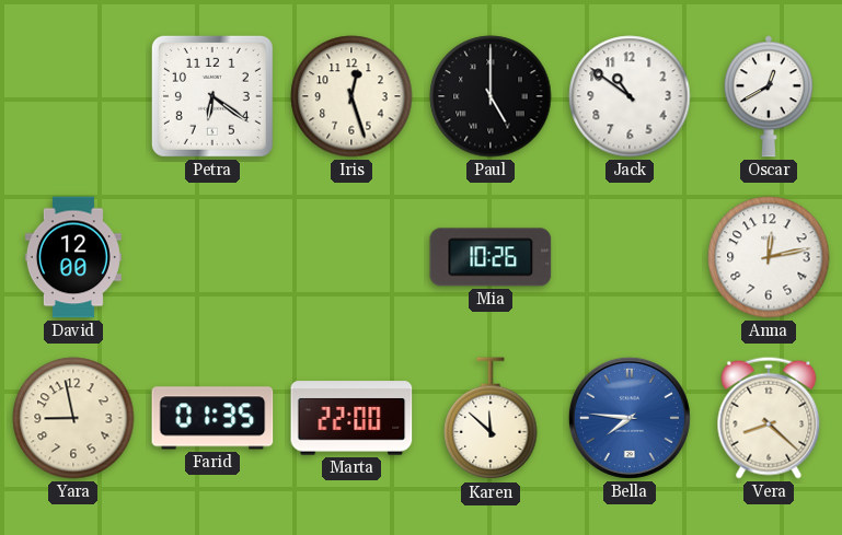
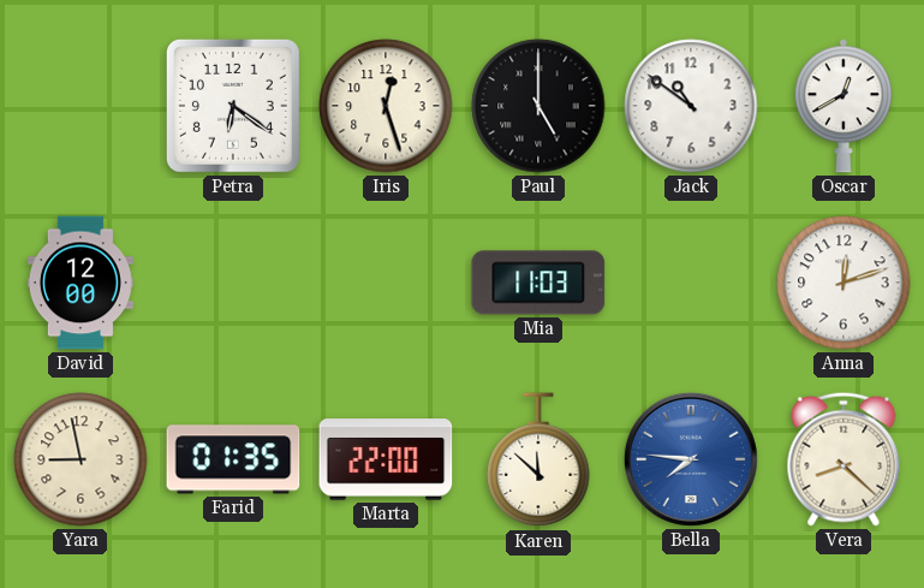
Mia: 10:26 -> 11:03
Anna: 12:13 -> 12:12
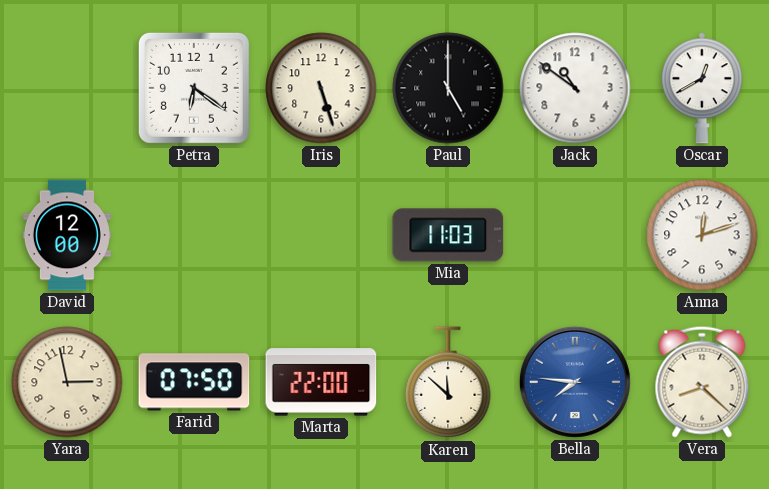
Iris: 12:27 -> 5:27
Yara: 8:58 -> 2:58
Farid: 01:35 -> 07:50
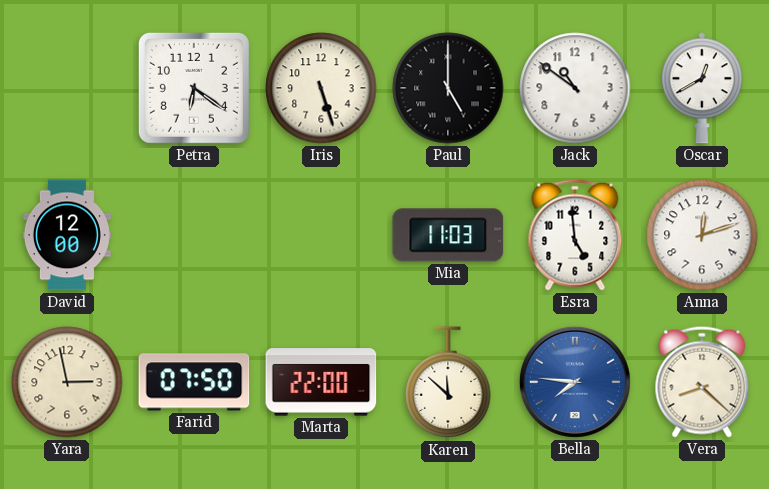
Esra: none -> 4:59
